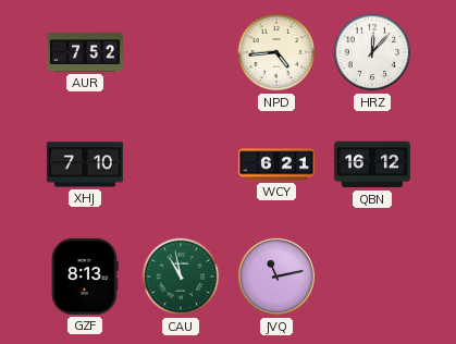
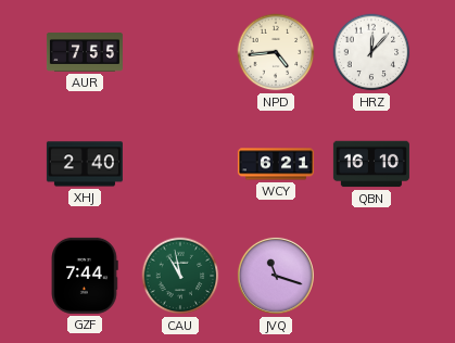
AUR: 7:52 -> 7:55
XHJ: 7:10 -> 2:40
QBN: 16:12 -> 16:10
GZF: 8:13 -> 7:44
JVQ: 11:13 -> 11:18
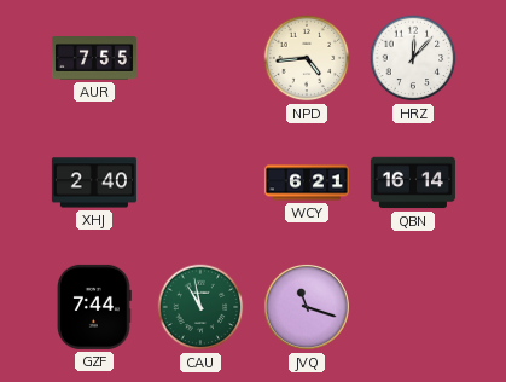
QBN: 16:10 -> 16:14
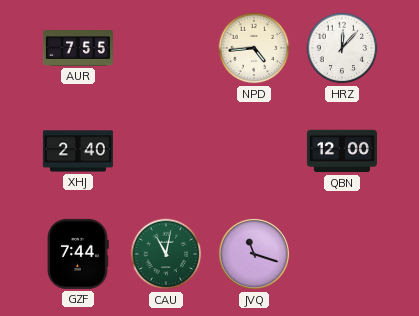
WCY: 6:21 -> none
QBN: 16:14 -> 12:00
CAU: 10:58 -> 11:02
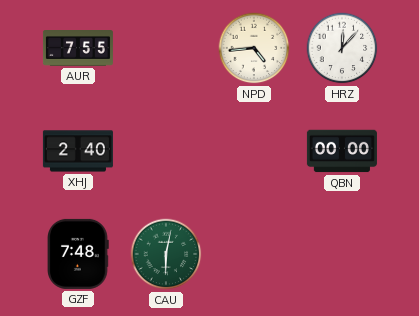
QBN: 12:00 -> 00:00
GZF: 7:44 -> 7:48
CAU: 11:02 -> 6:02
JVQ: 11:18 -> none
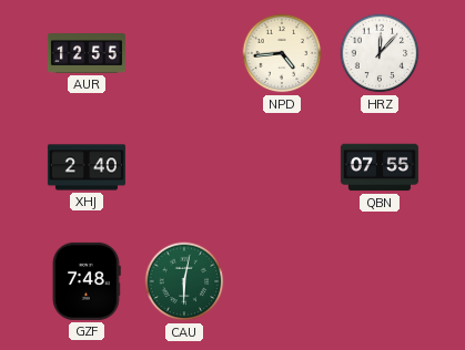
AUR: 7:55 -> 12:55
QBN: 00:00 -> 07:55
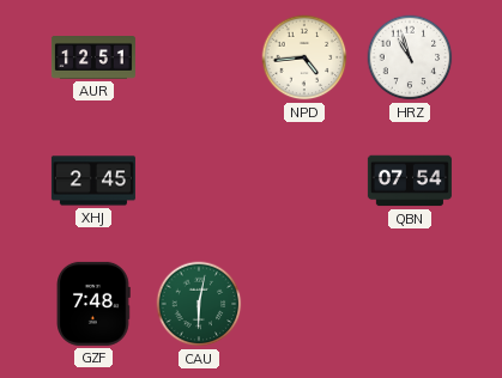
AUR: 12:55 -> 12:51
HRZ: 12:07 -> 10:57
XHJ: 2:40 -> 2:45
QBN: 07:55 -> 07:54
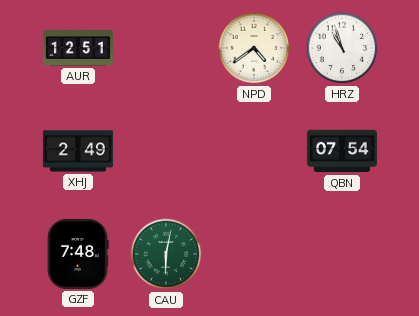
NPD: 4:44 -> 4:39
XHJ: 2:45 -> 2:49
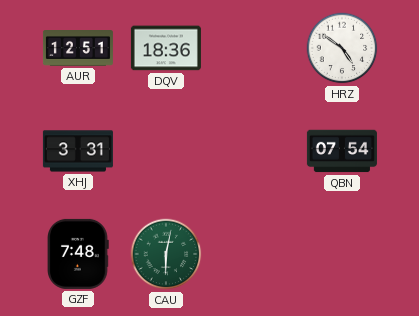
DQV: none -> 18:36
NPD: 4:39 -> none
HRZ: 10:57 -> 4:51
XHJ: 2:49 -> 3:31
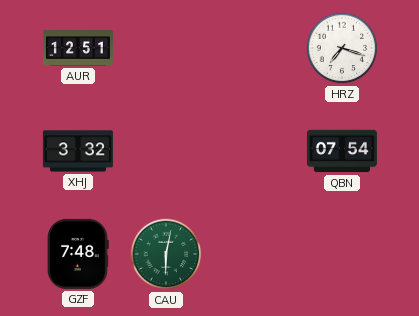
DQV: 18:36 -> none
HRZ: 4:51 -> 7:18
XHJ: 3:31 -> 3:32
